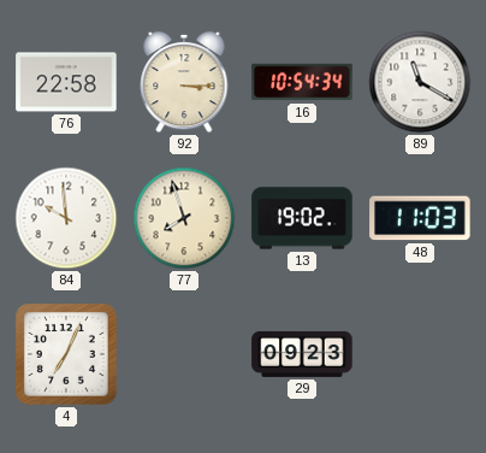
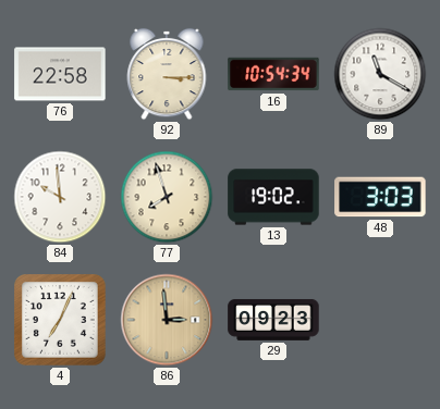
48: 11:03 -> 3:03
86: none -> 2:59
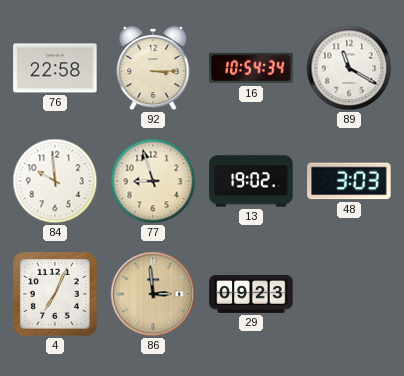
77: 7:57 -> 8:57
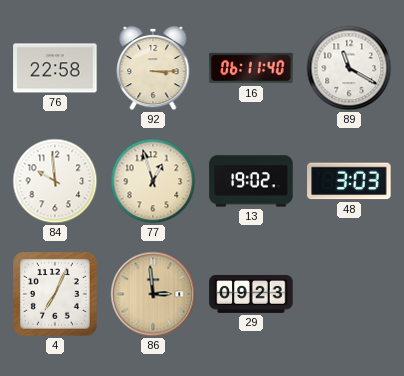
16: 10:54 -> 06:11
77: 8:57 -> 12:57
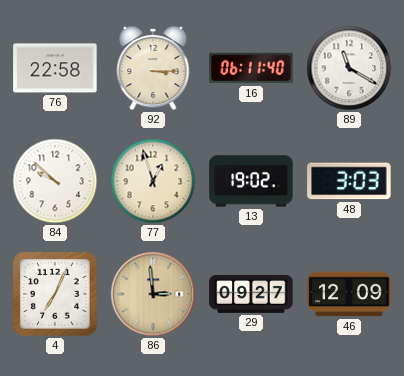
84: 9:59 -> 9:52
29: 09:23 -> 09:27
46: none -> 12:09
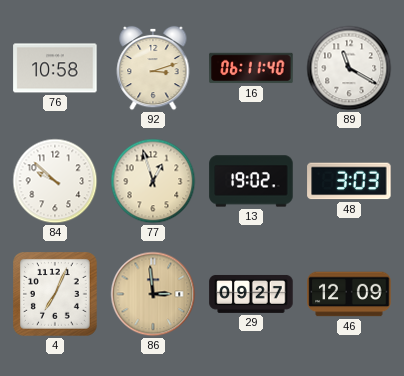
76: 22:58 -> 10:58
92: 3:15 -> 3:12
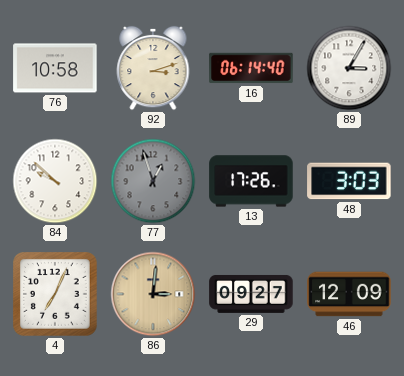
16: 06:11 -> 06:14
89: 11:20 -> 3:05
77 dial: cream -> grey
13: 19:02 -> 17:26
86: 2:59 -> 3:01
